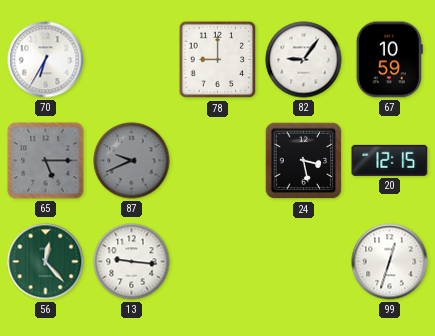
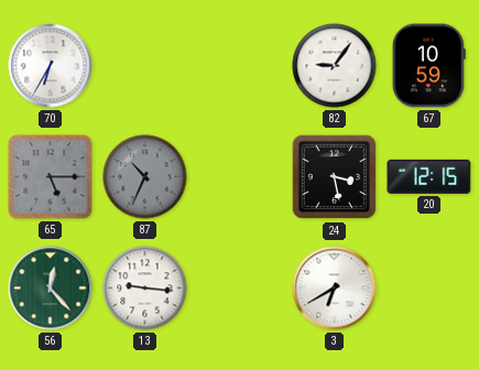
78: 9:00 -> none
87: 9:41 -> 10:34
3: none -> 6:40
99: 12:33 -> none
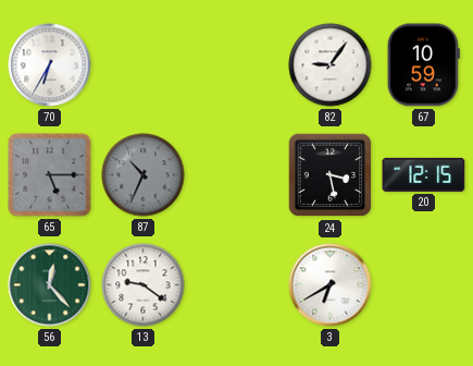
13: 9:16 -> 9:21
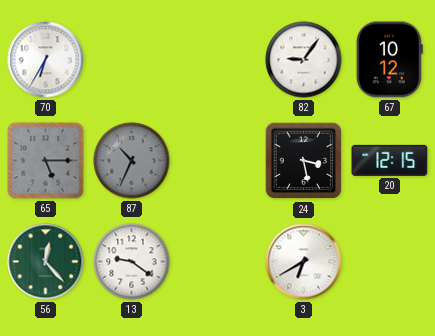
67: 10:59 -> 10:12
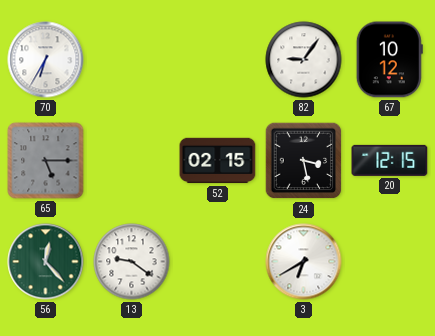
87: 10:34 -> none
52: none -> 02:15
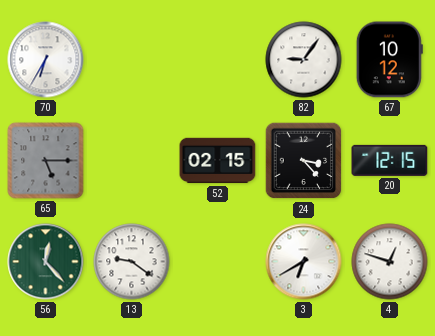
24: 3:28 -> 3:23
4: none -> 12:48
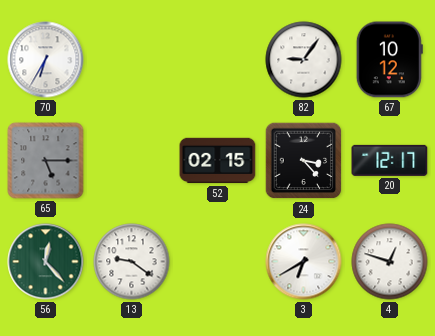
20: 12:15 -> 12:17
